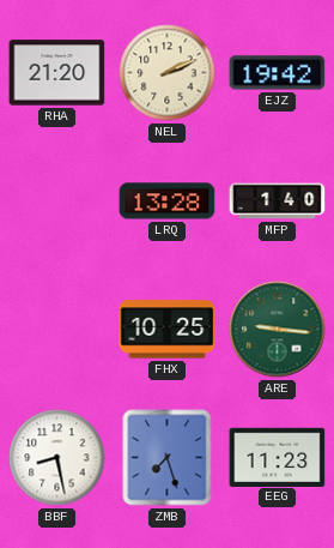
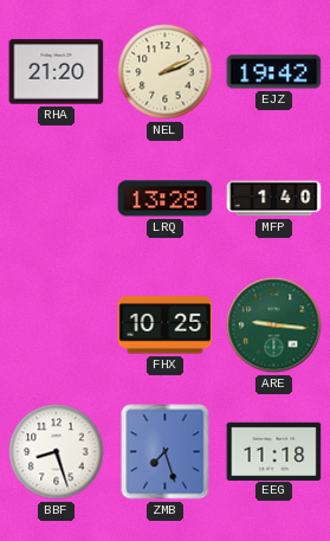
BBF: 8:28 -> 8:27
EEG: 11:23 -> 11:18
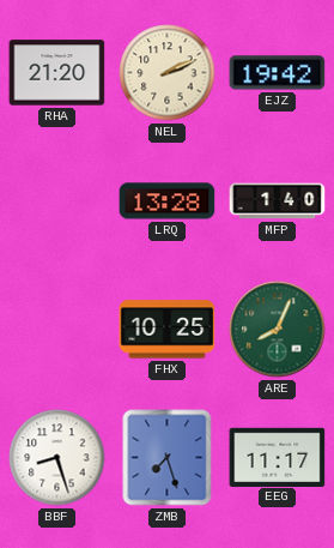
ARE: 9:16 -> 8:04
EEG: 11:18 -> 11:17
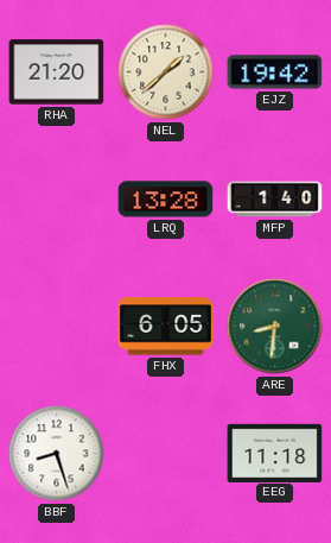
NEL: 2:11 -> 1:38
FHX: 10:25 -> 6:05
ARE: 8:04 -> 8:31
ZMB: 7:27 -> none
EEG: 11:17 -> 11:18
